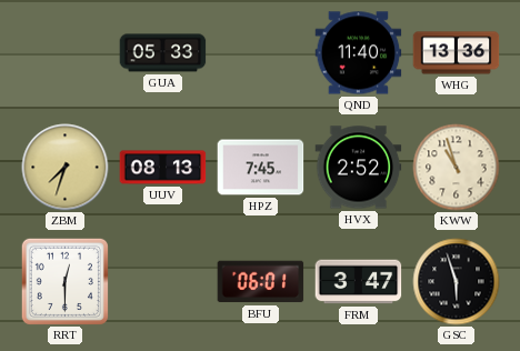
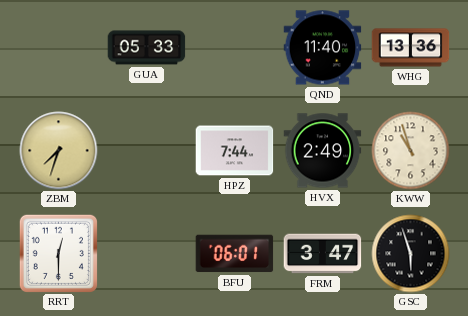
UUV: 08:13 -> none
HPZ: 7:45 -> 7:44
HVX: 2:52 -> 2:49
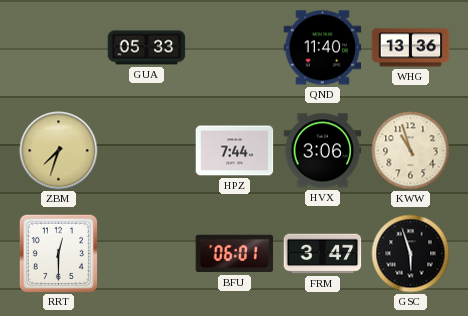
HVX: 2:49 -> 3:06
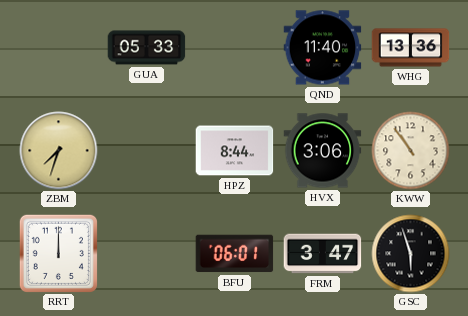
HPZ: 7:44 -> 8:44
KWW: 10:57 -> 10:54
RRT: 12:30 -> 12:00
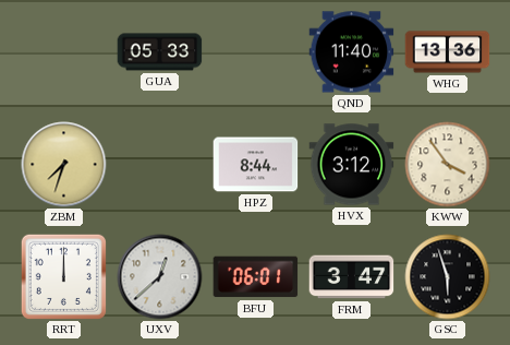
HVX: 3:06 -> 3:12
KWW: 10:54 -> 3:54
UXV: none -> 12:38
